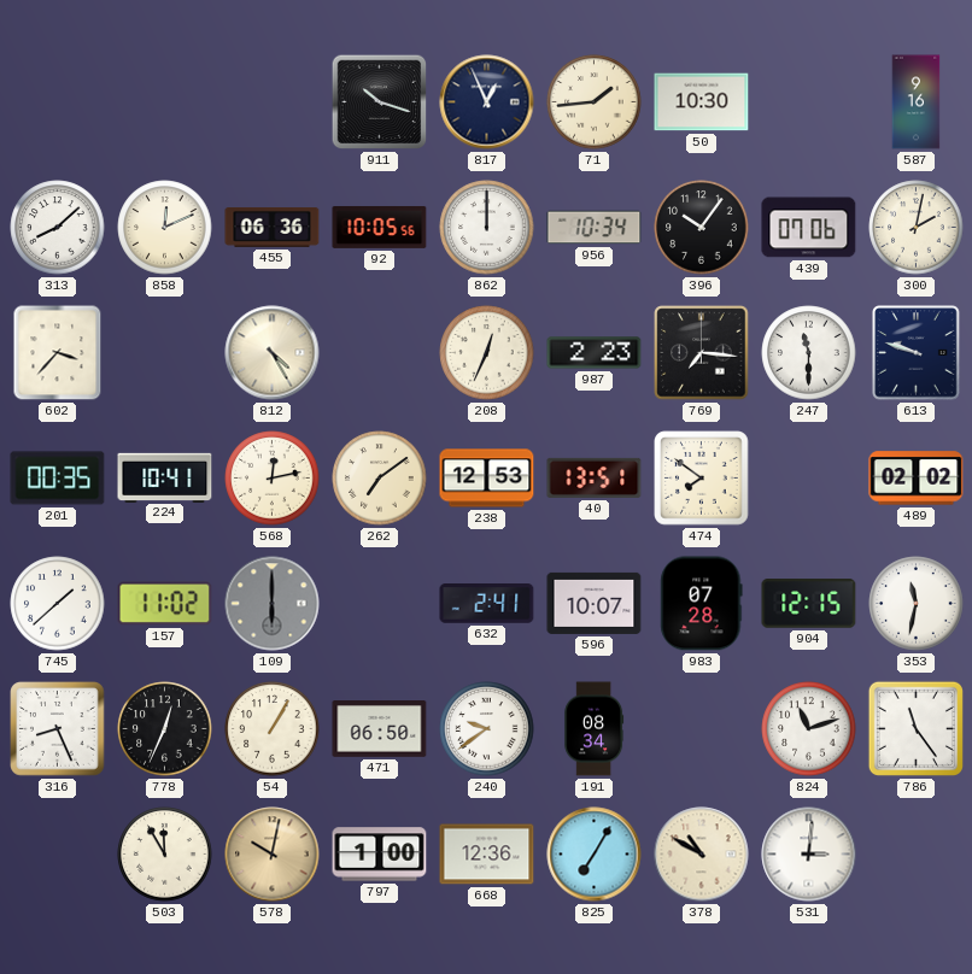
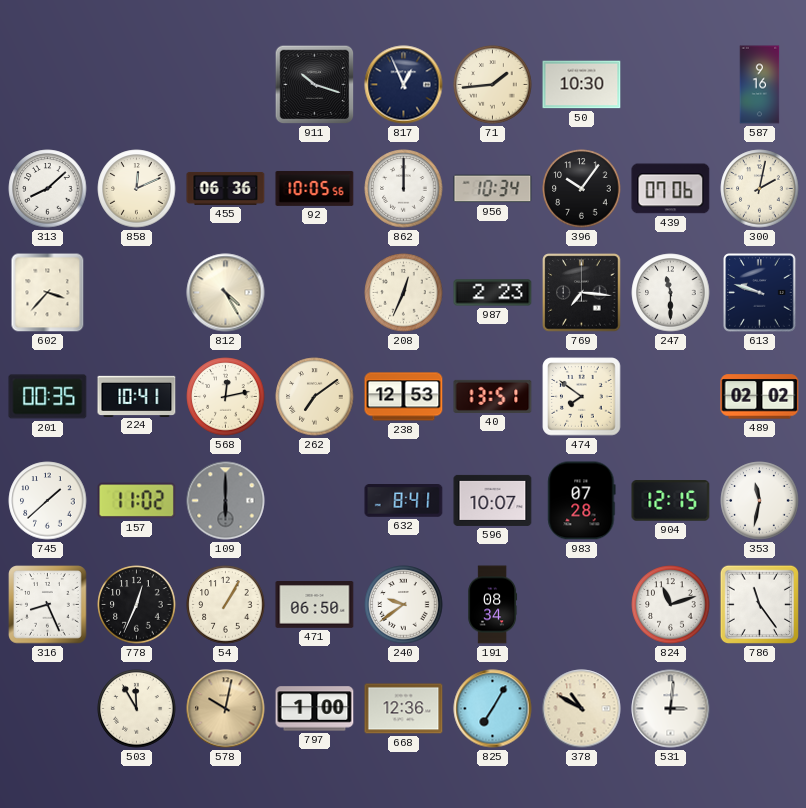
632: 2:41 -> 8:41
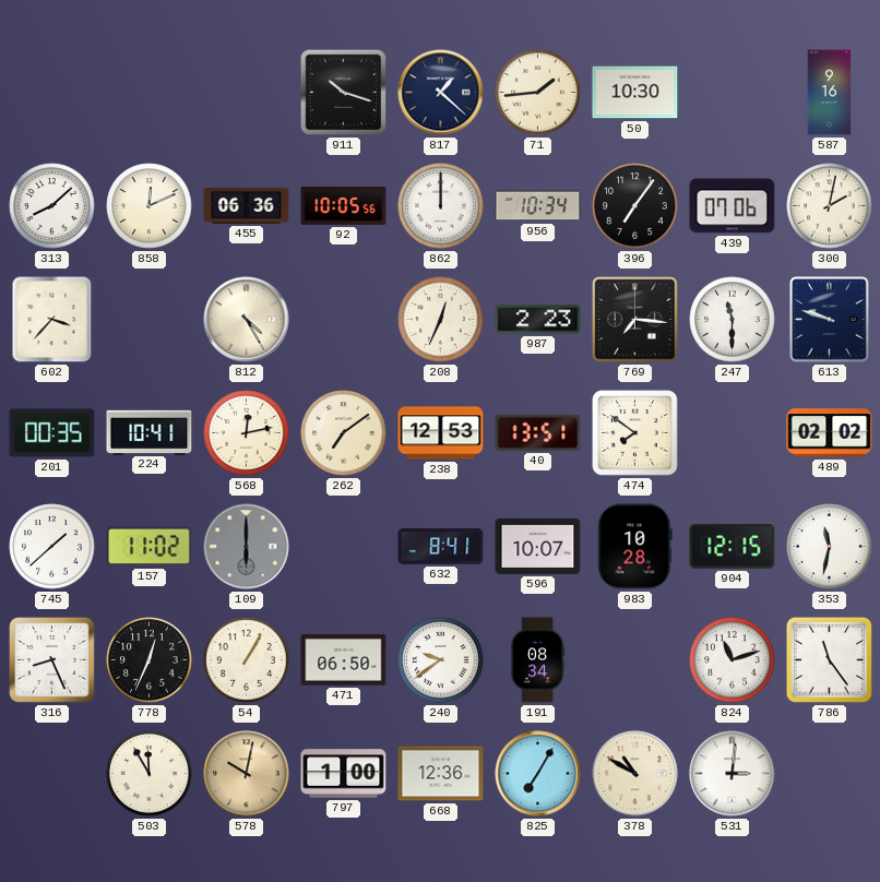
817: 12:56 -> 1:22
396: 10:06 -> 7:06
983: 07:28 -> 10:28
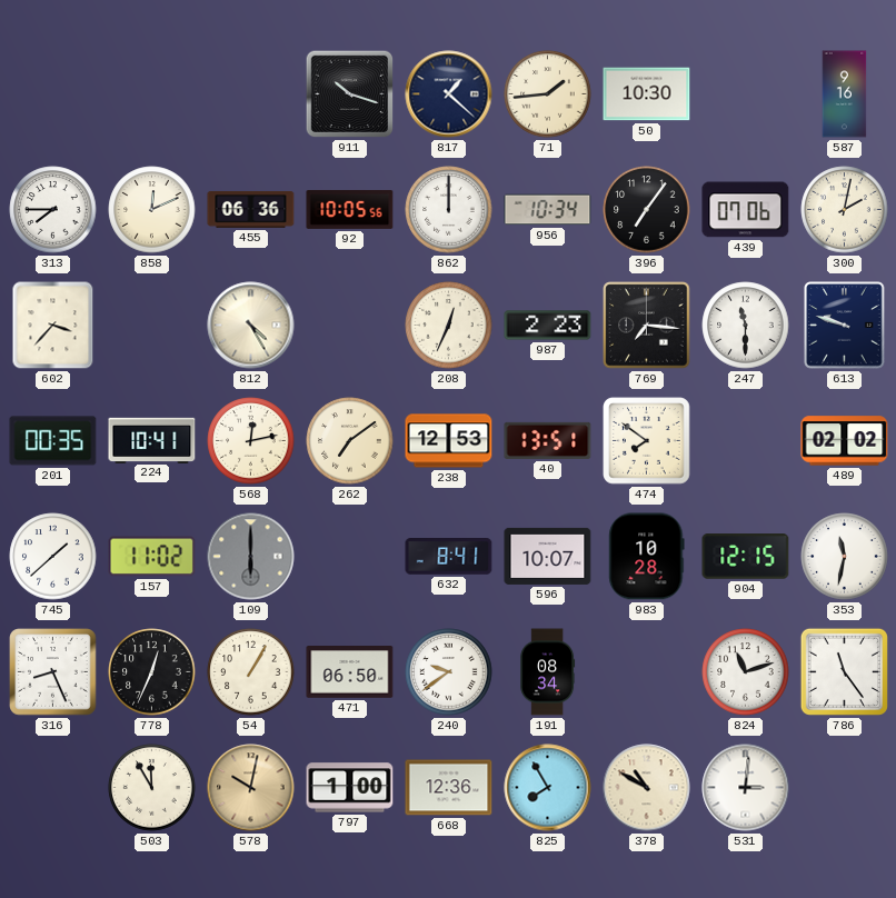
313: 8:08 -> 7:45
825: 7:05 -> 7:55
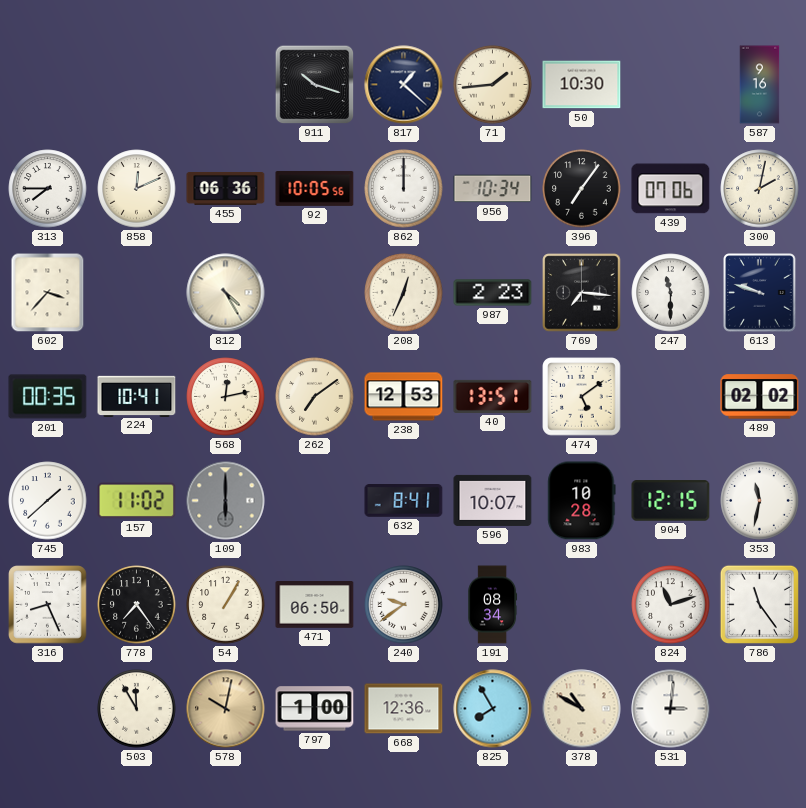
474: 7:51 -> 5:09
778: 12:34 -> 7:24
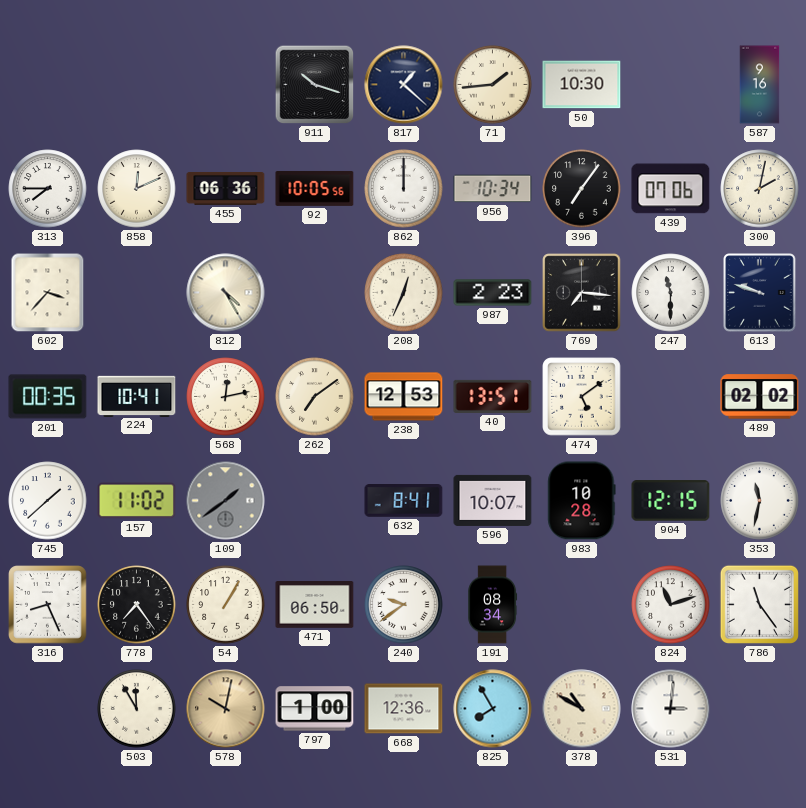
109: 6:00 -> 1:39
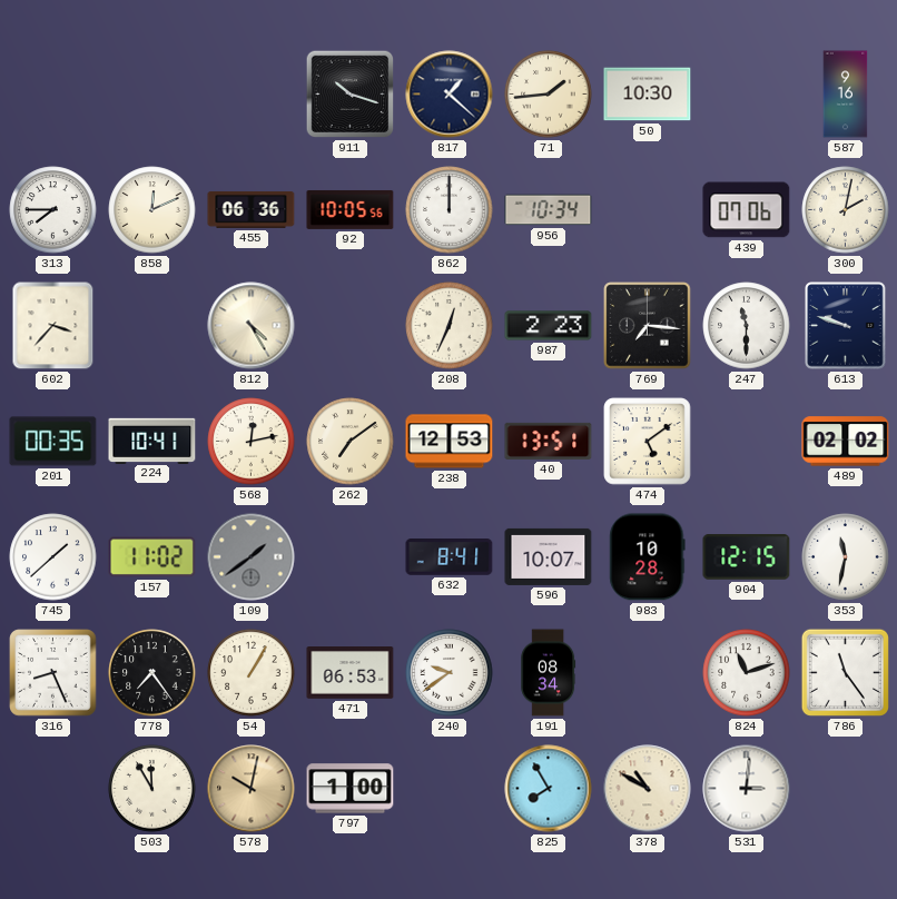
396: 7:06 -> none
471: 06:50 -> 06:53
668: 12:36 -> none
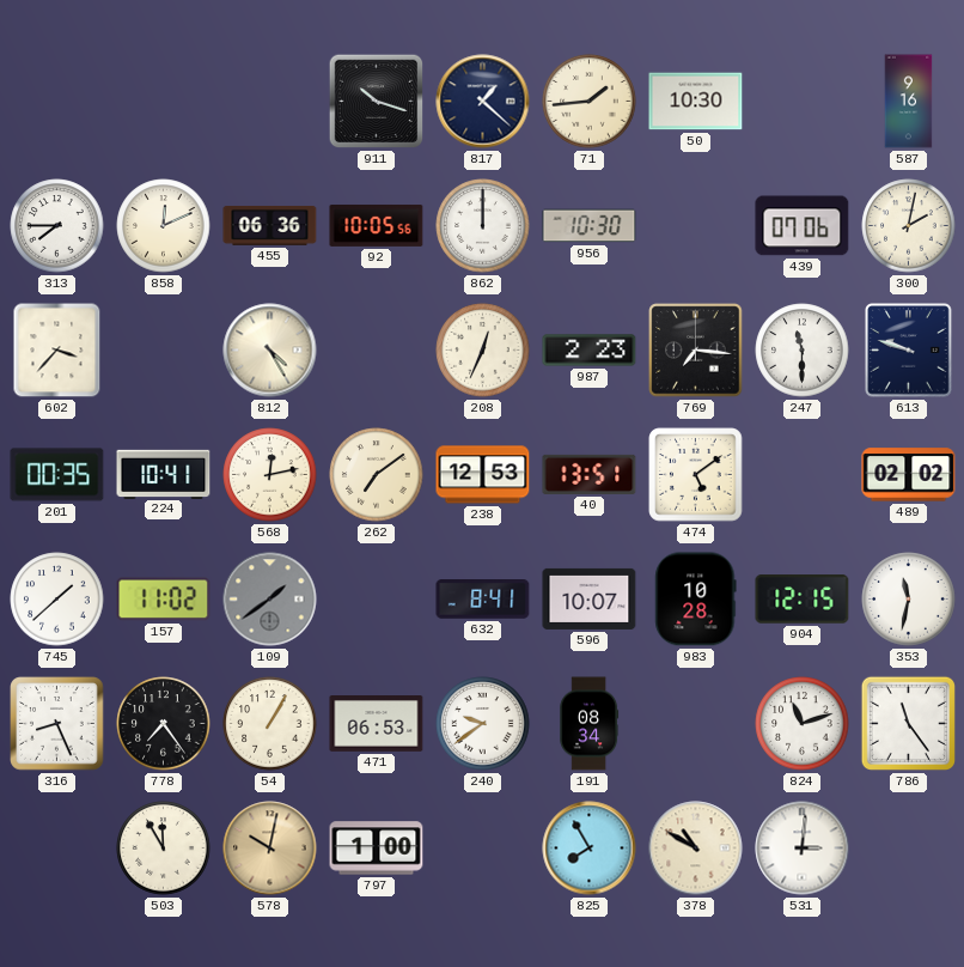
956: 10:34 -> 10:30
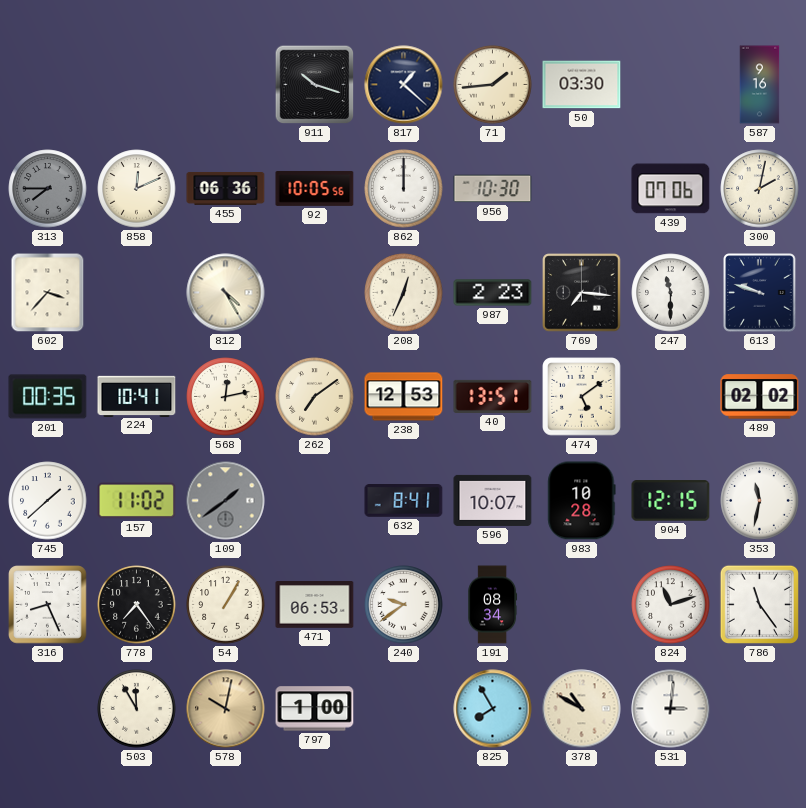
50: 10:30 -> 03:30
313 dial: white -> grey
